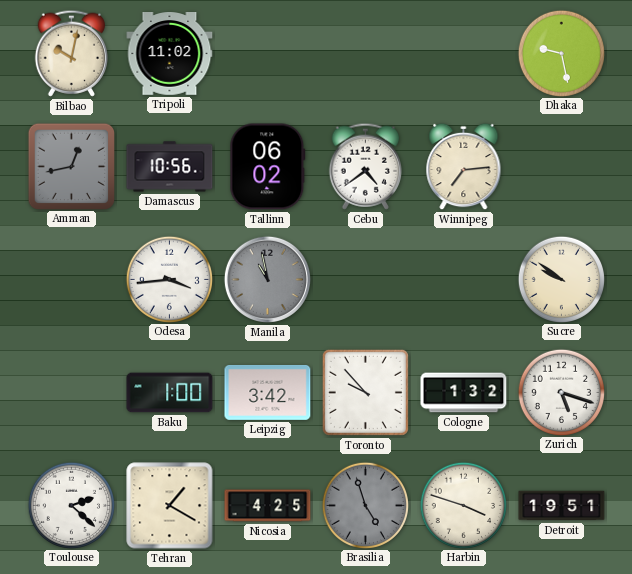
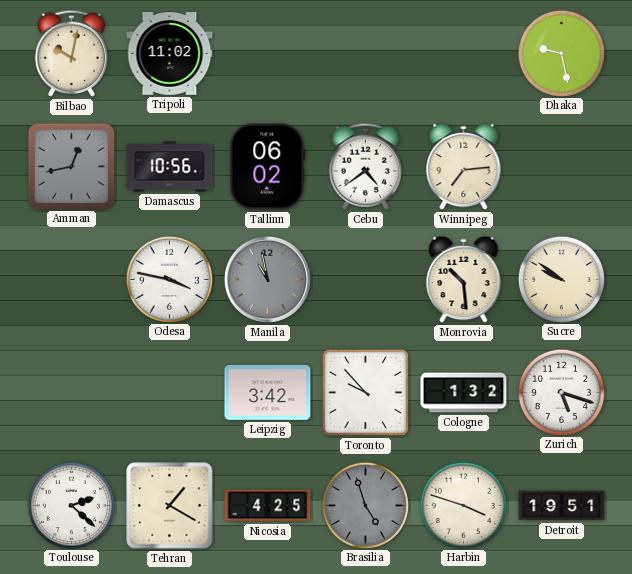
Odesa: 3:44 -> 3:47
Monrovia: none -> 10:29
Baku: 1:00 -> none
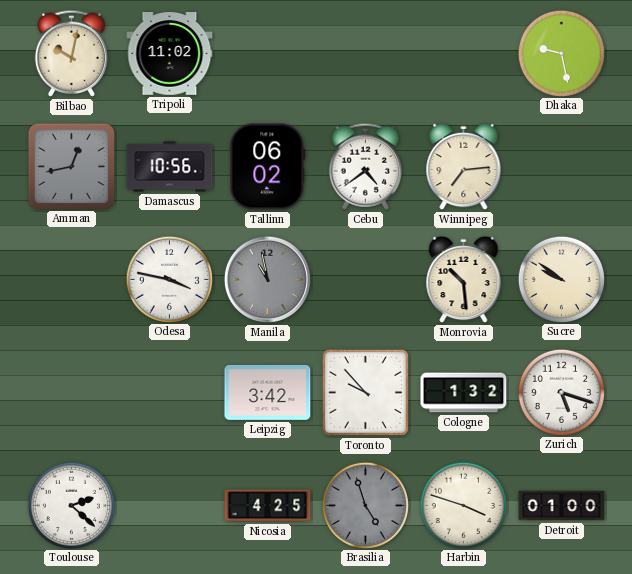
Tehran: 1:20 -> none
Detroit: 19:51 -> 01:00
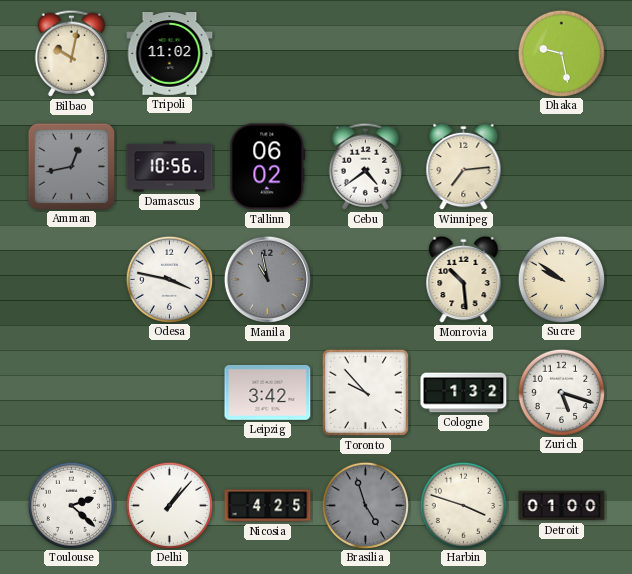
Delhi: none -> 1:07
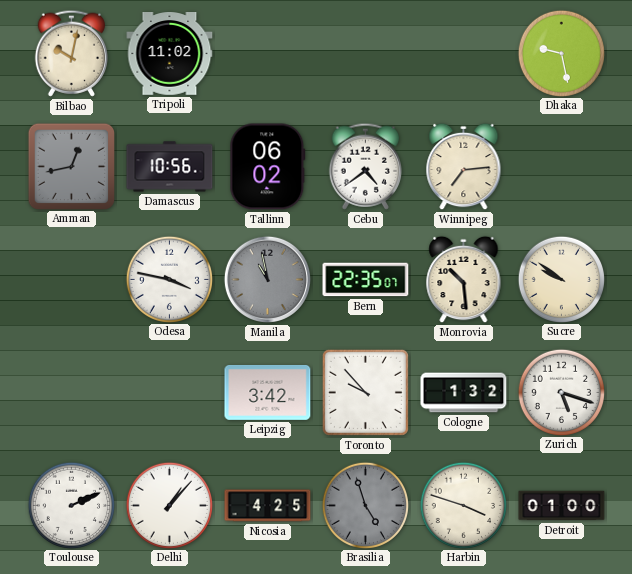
Bern: none -> 22:35
Toulouse: 2:22 -> 2:11
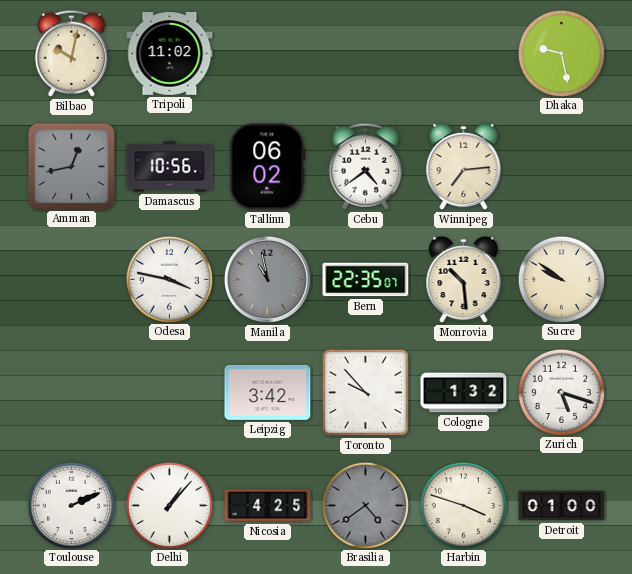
Brasilia: 4:57 -> 4:39
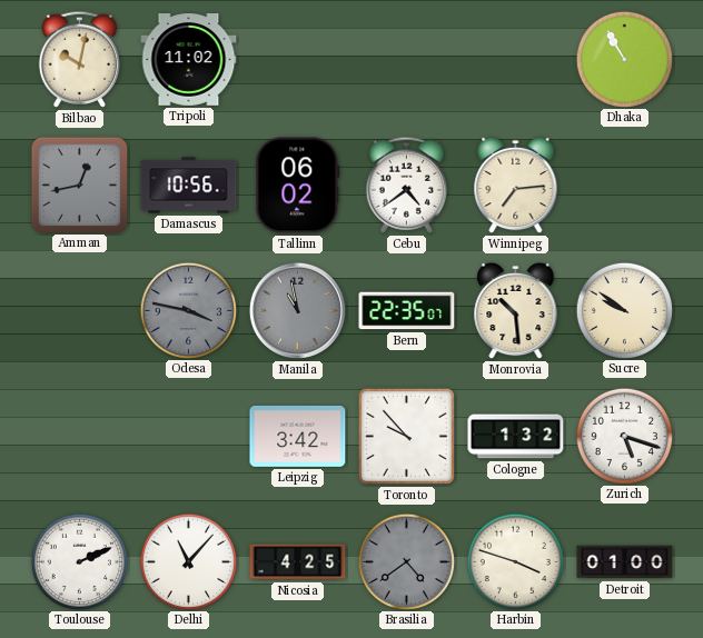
Dhaka: 9:28 -> 10:55
Odesa dial: white -> grey
Delhi: 1:07 -> 11:07
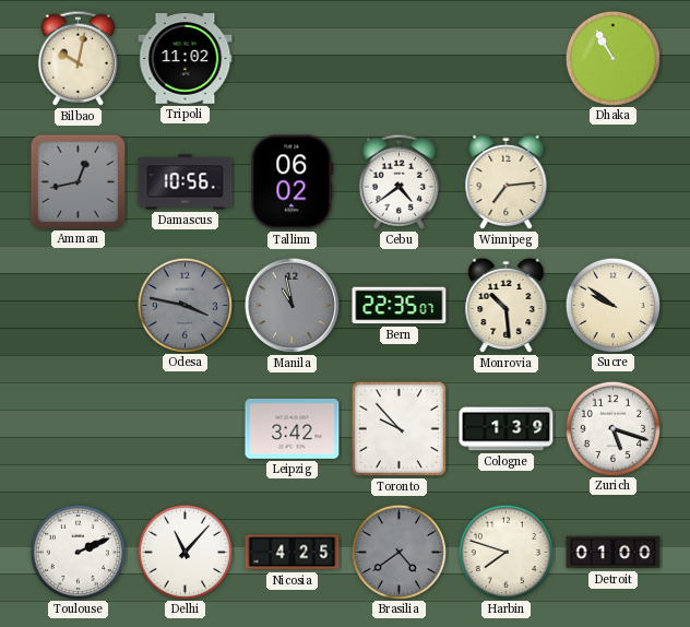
Cologne: 1:32 -> 1:39
Harbin: 3:48 -> 7:48
